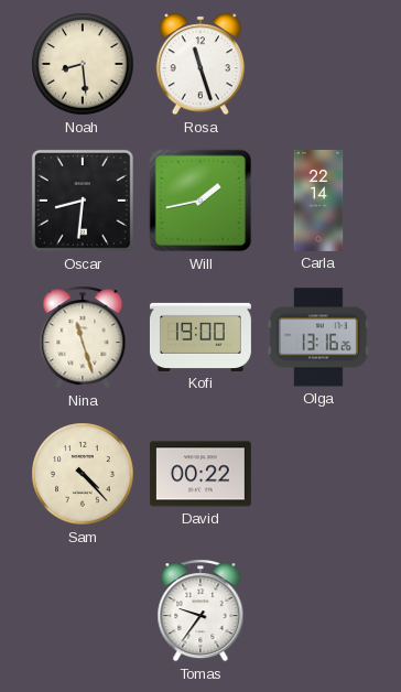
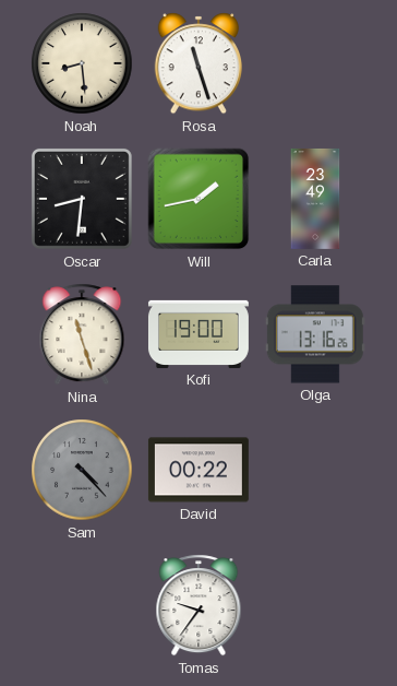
Carla: 22:14 -> 23:49
Sam dial: cream -> grey
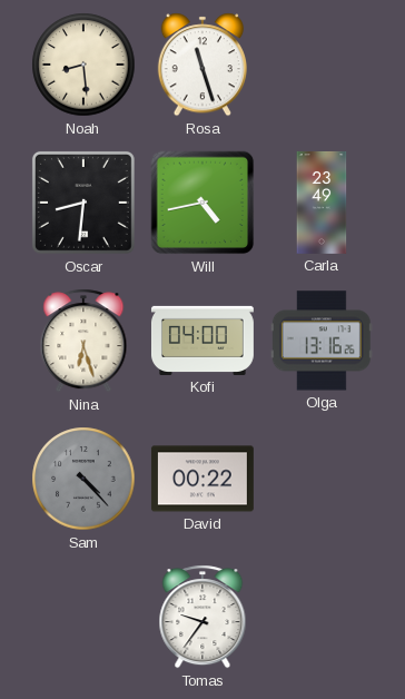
Will: 1:43 -> 4:43
Nina: 11:27 -> 6:27
Kofi: 19:00 -> 04:00
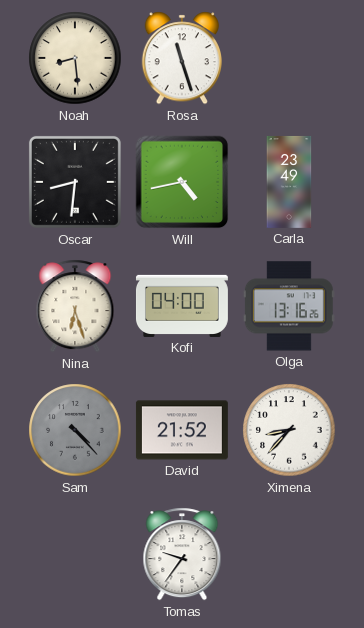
David: 00:22 -> 21:52
Ximena: none -> 8:37
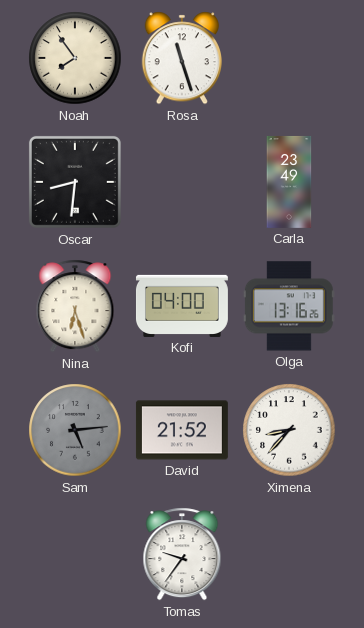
Noah: 8:29 -> 7:54
Will: 4:43 -> none
Sam: 4:23 -> 5:14
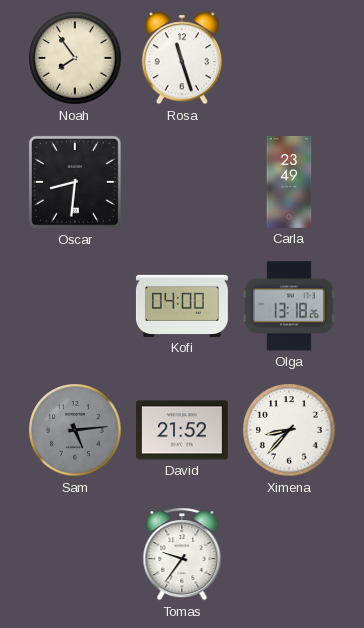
Nina: 6:27 -> none
Olga: 13:16 -> 13:18
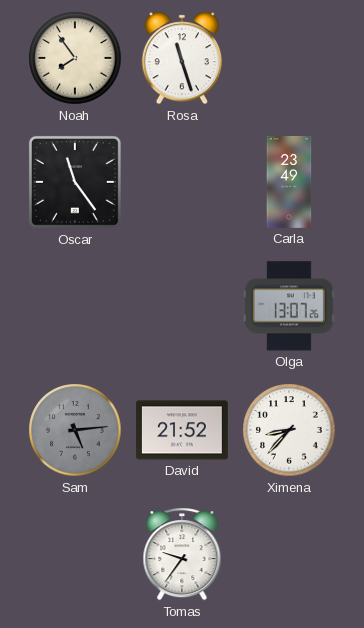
Oscar: 8:31 -> 11:24
Kofi: 04:00 -> none
Olga: 13:18 -> 13:07
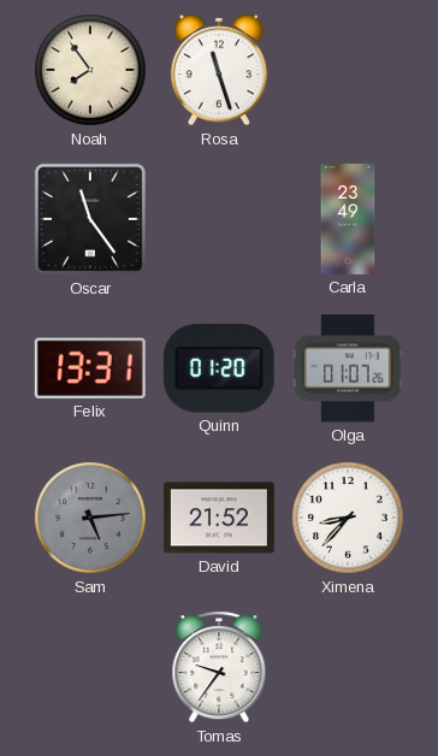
Felix: none -> 13:31
Quinn: none -> 01:20
Olga: 13:07 -> 01:07
